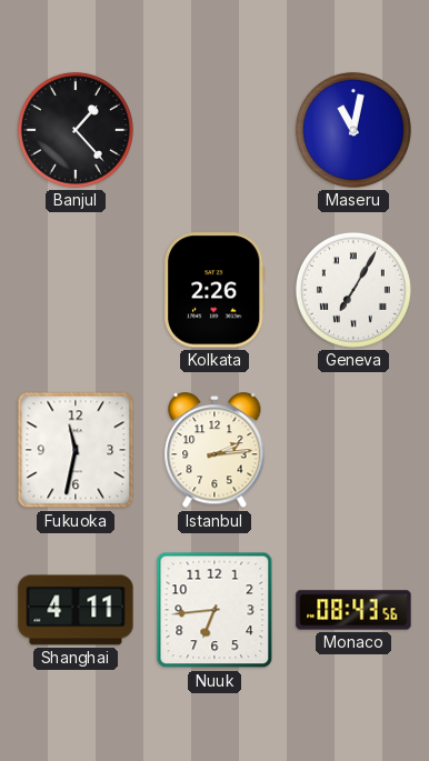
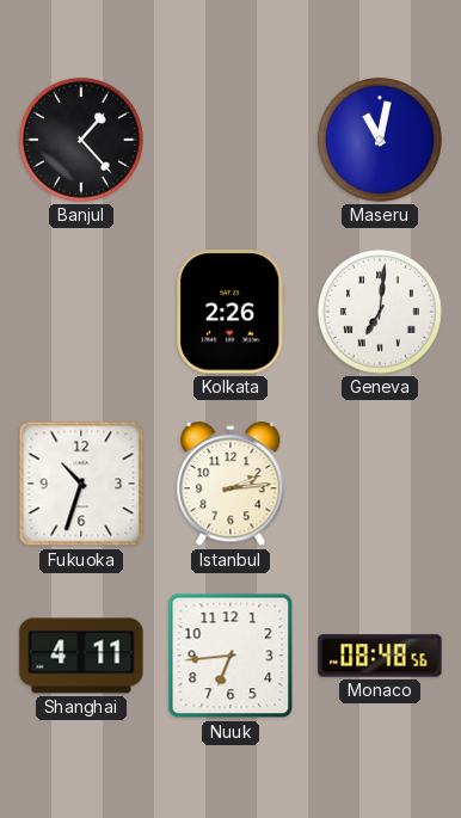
Geneva: 7:05 -> 7:01
Fukuoka: 11:32 -> 10:33
Monaco: 08:43 -> 08:48
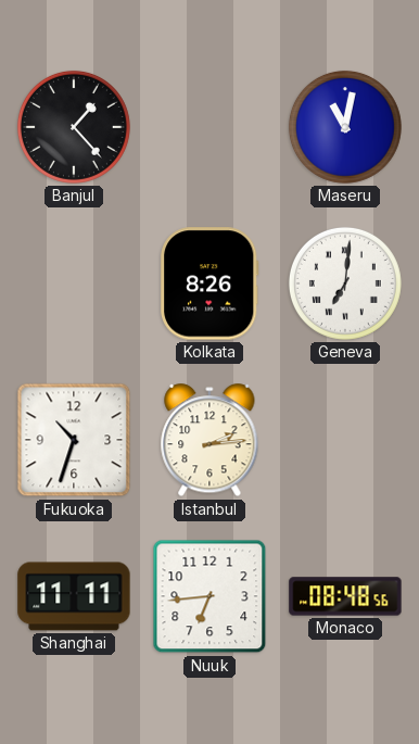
Kolkata: 2:26 -> 8:26
Shanghai: 4:11 -> 11:11
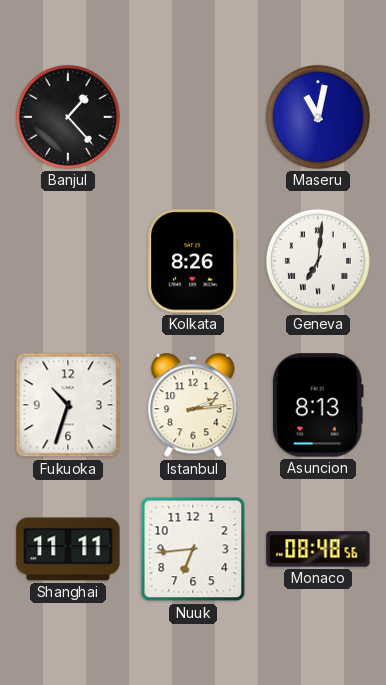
Asuncion: none -> 8:13
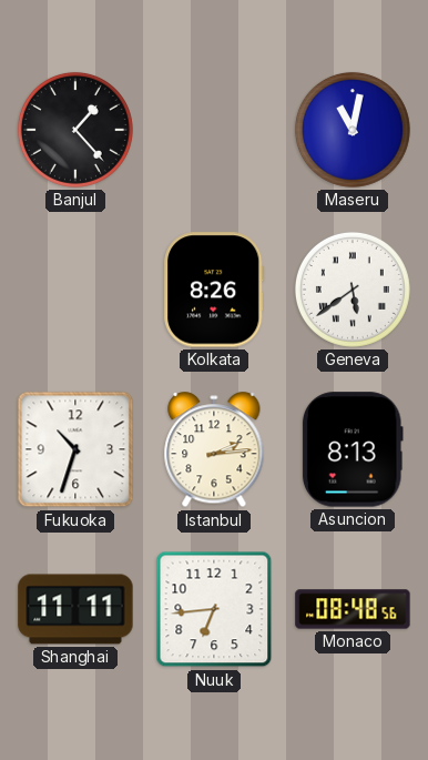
Geneva: 7:01 -> 5:39
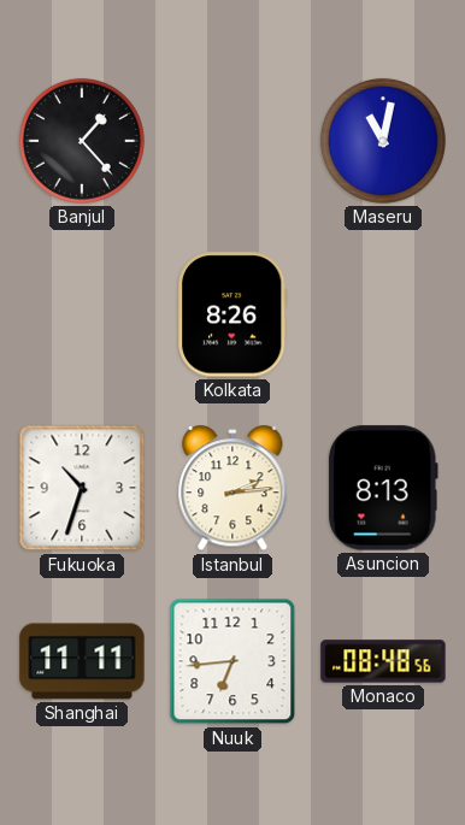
Geneva: 5:39 -> none
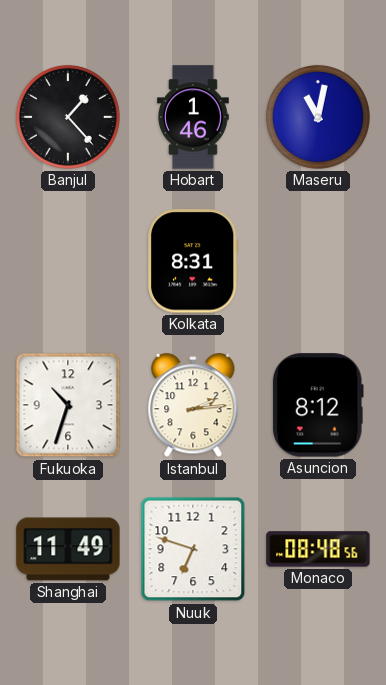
Hobart: none -> 1:46
Kolkata: 8:26 -> 8:31
Asuncion: 8:13 -> 8:12
Shanghai: 11:11 -> 11:49
Nuuk: 6:44 -> 6:48
